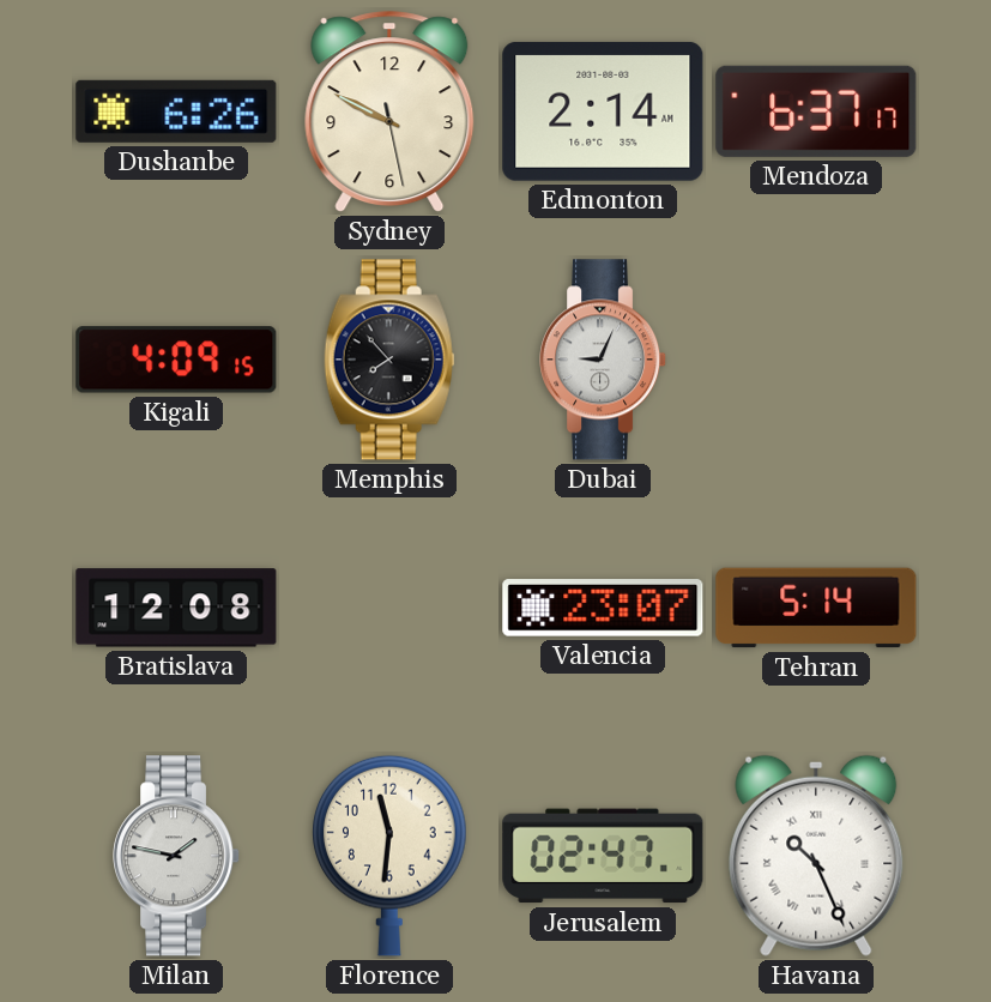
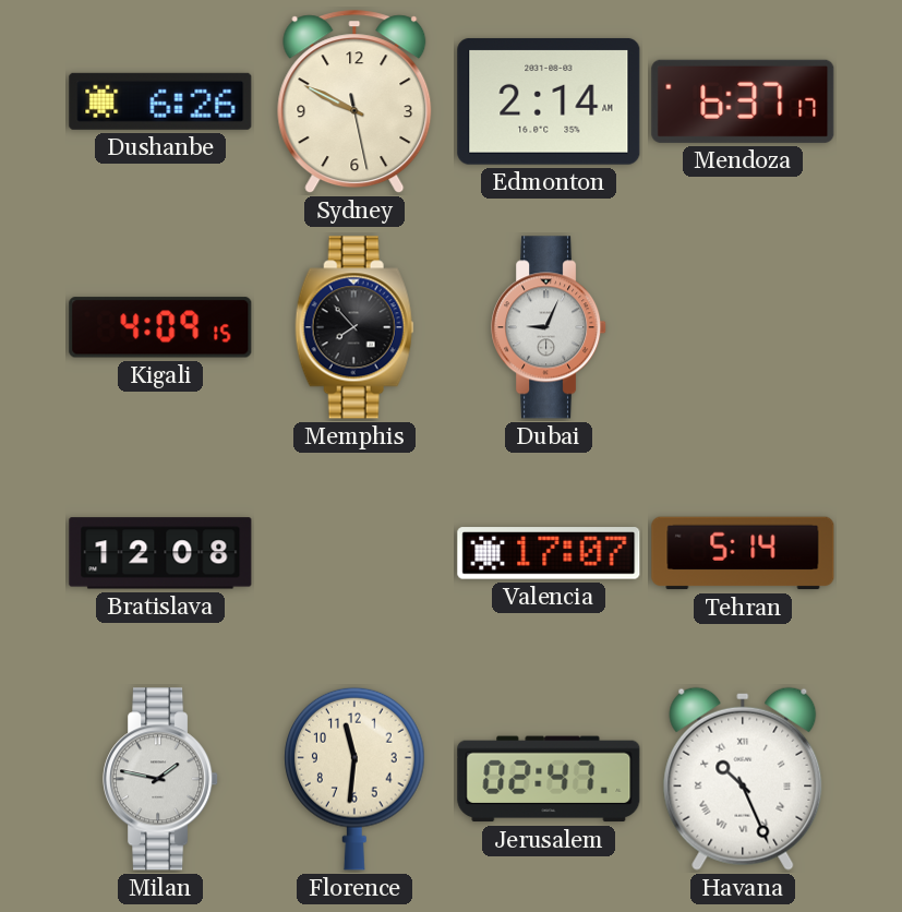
Valencia: 23:07 -> 17:07
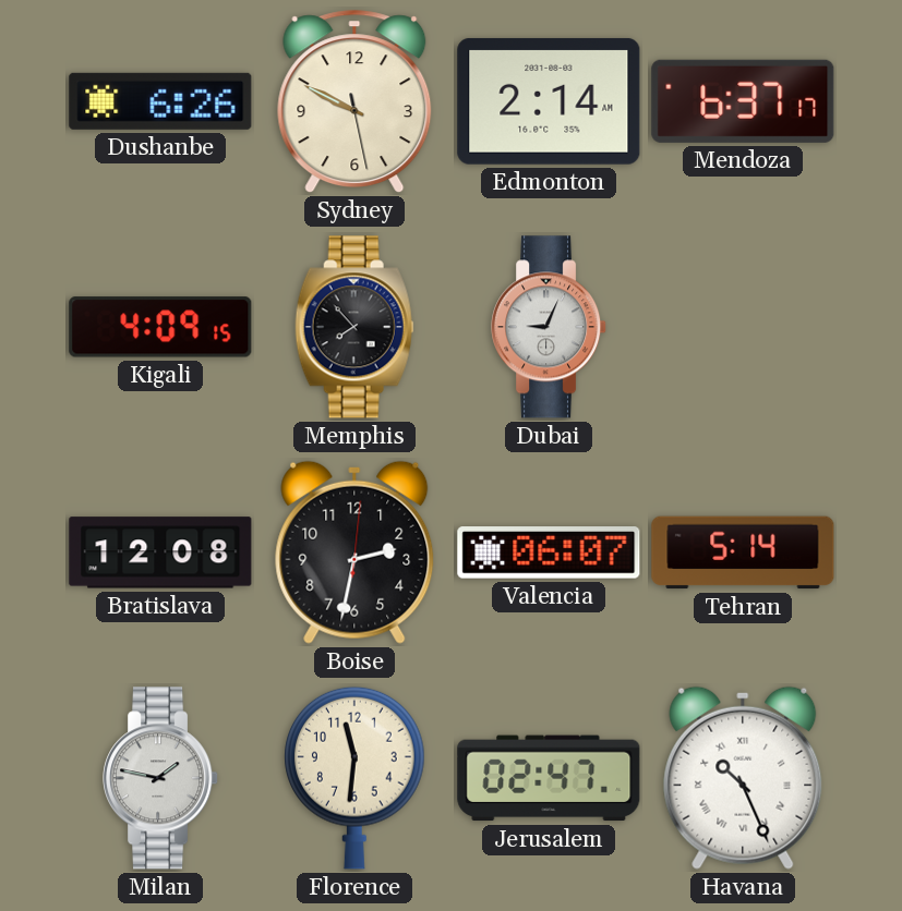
Boise: none -> 2:32
Valencia: 17:07 -> 06:07
